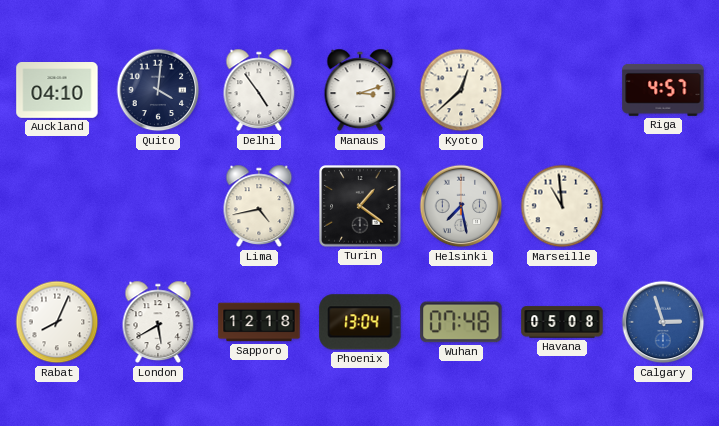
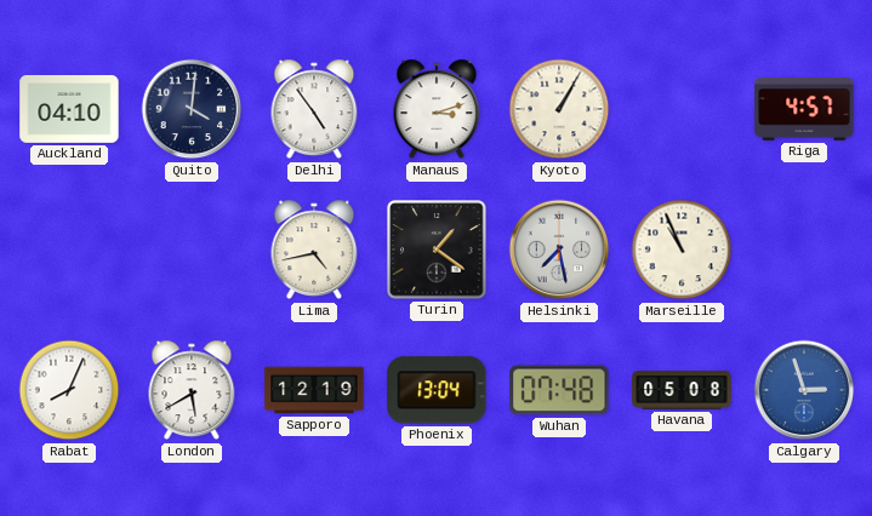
Kyoto: 12:38 -> 1:05
Marseille: 10:59 -> 10:56
Sapporo: 12:18 -> 12:19
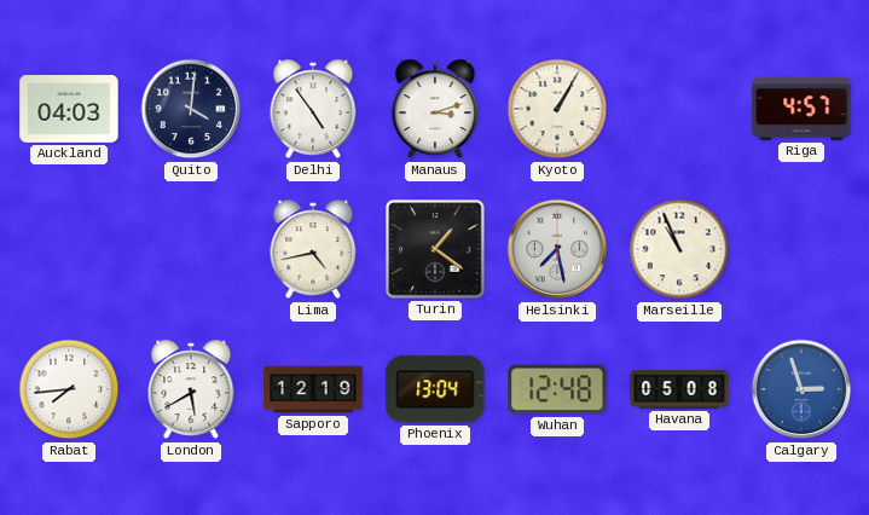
Auckland: 04:10 -> 04:03
Rabat: 8:04 -> 7:44
Wuhan: 07:48 -> 12:48
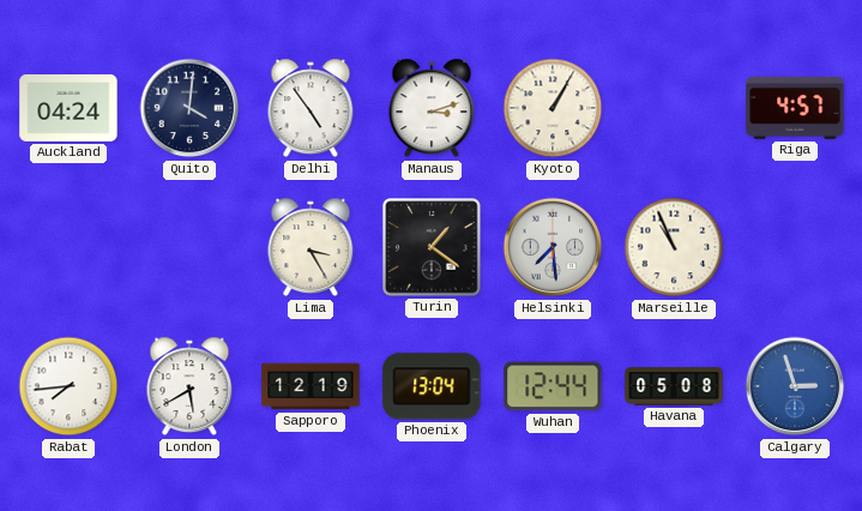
Auckland: 04:03 -> 04:24
Lima: 4:43 -> 3:25
Helsinki: 7:28 -> 7:29
Wuhan: 12:48 -> 12:44
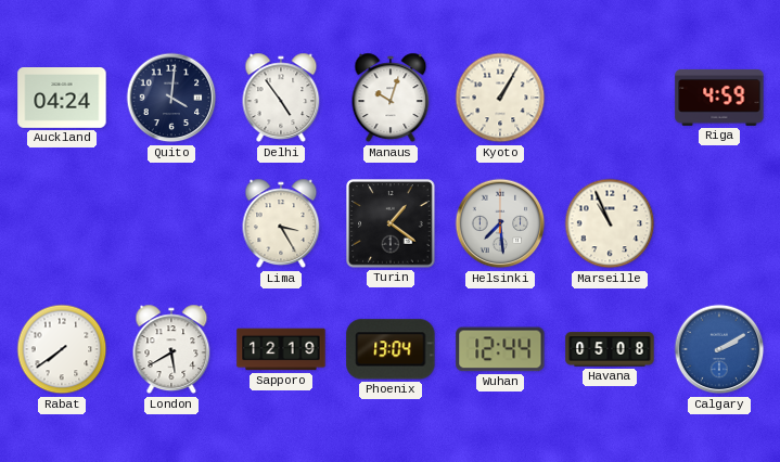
Manaus: 3:12 -> 10:03
Riga: 4:57 -> 4:59
Rabat: 7:44 -> 7:39
Calgary: 2:57 -> 2:10
